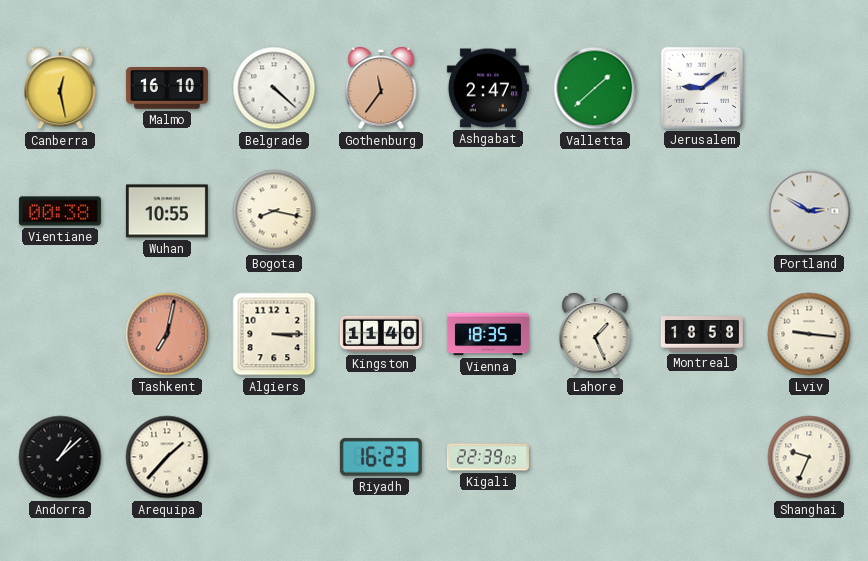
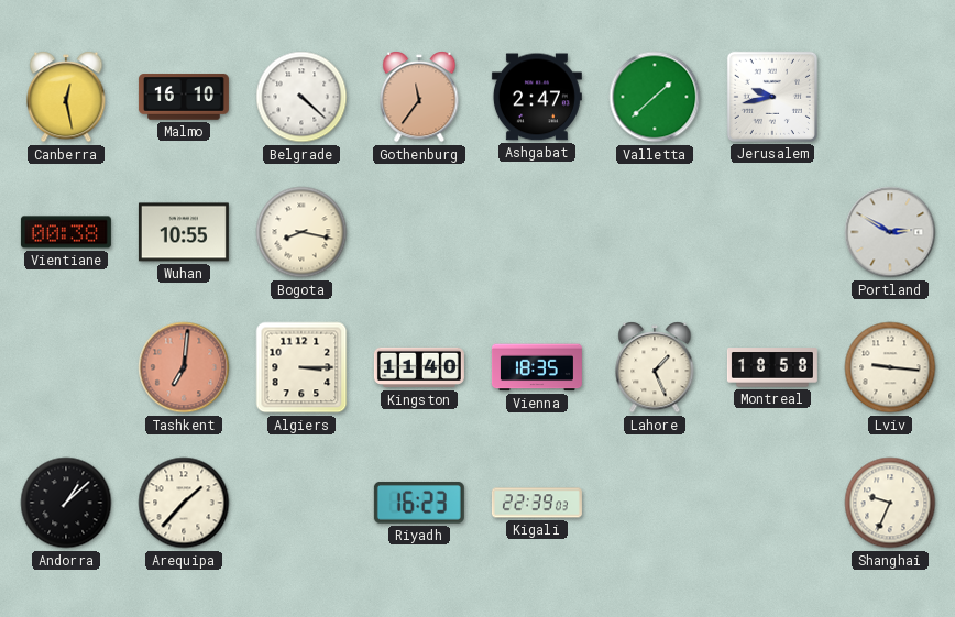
Jerusalem: 9:09 -> 9:43
Tashkent: 7:02 -> 7:01
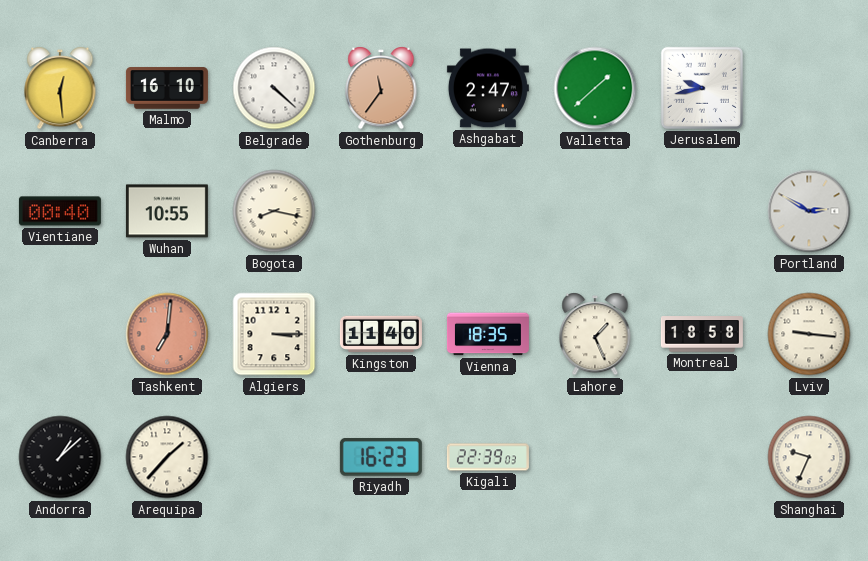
Canberra: 12:28 -> 12:29
Vientiane: 00:38 -> 00:40
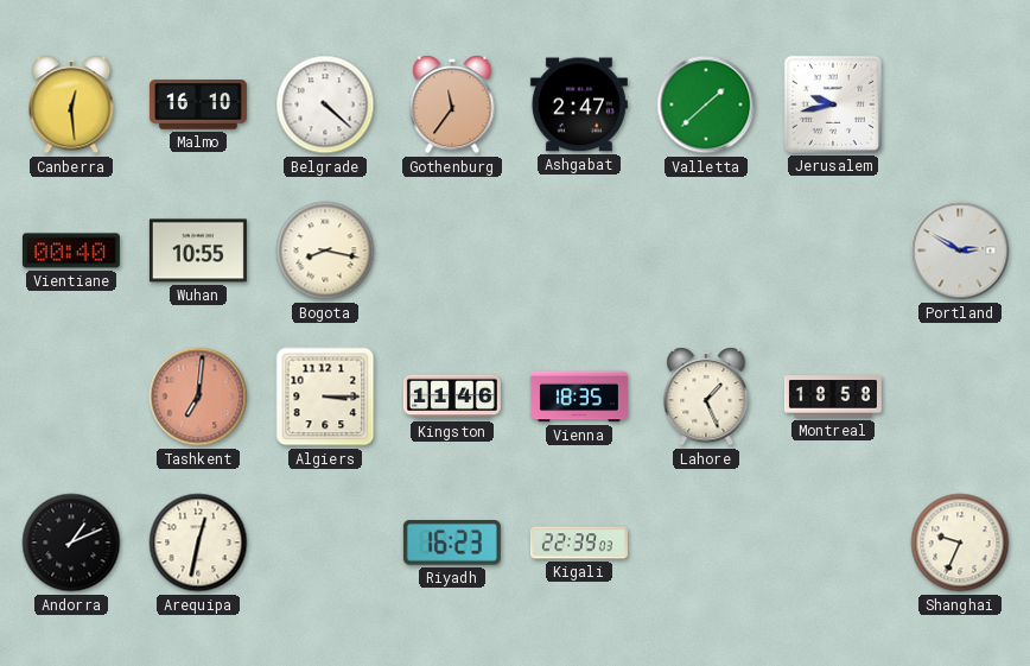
Kingston: 11:40 -> 11:46
Lviv: 9:16 -> none
Andorra: 1:08 -> 1:11
Arequipa: 1:37 -> 12:32
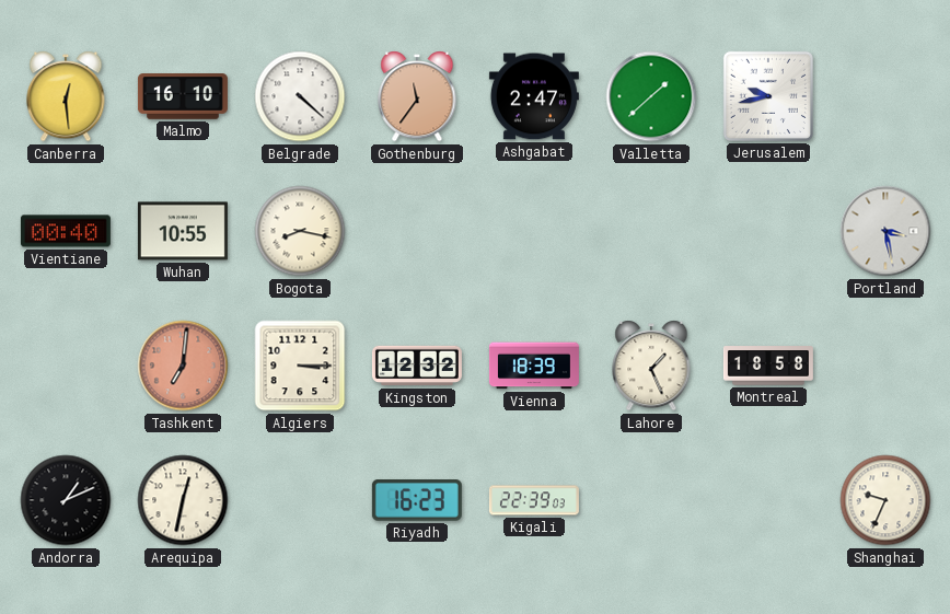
Portland: 2:50 -> 3:28
Kingston: 11:46 -> 12:32
Vienna: 18:35 -> 18:39
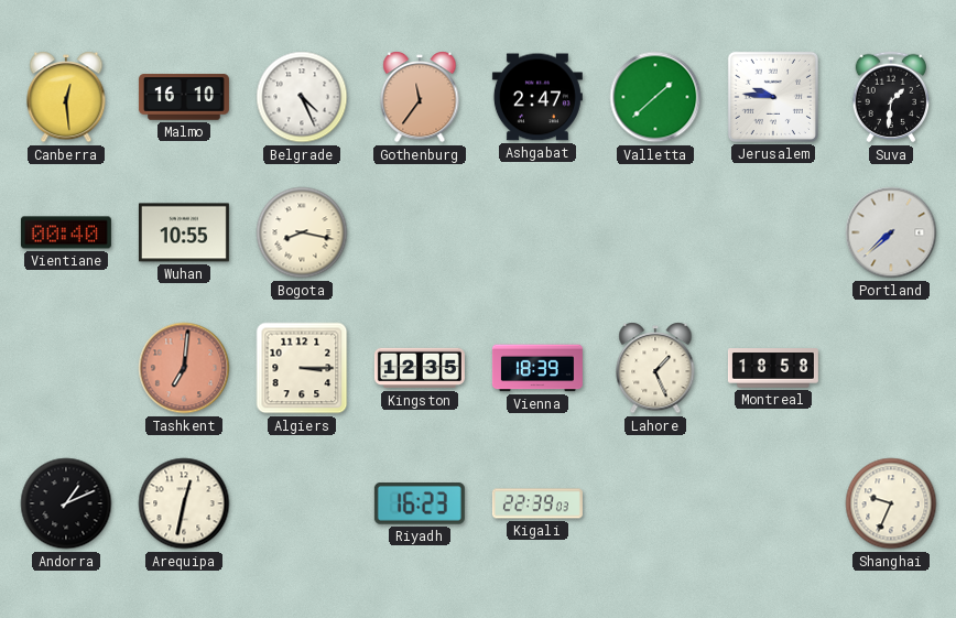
Belgrade: 4:22 -> 4:26
Jerusalem: 9:43 -> 9:46
Suva: none -> 1:31
Portland: 3:28 -> 7:38
Kingston: 12:32 -> 12:35
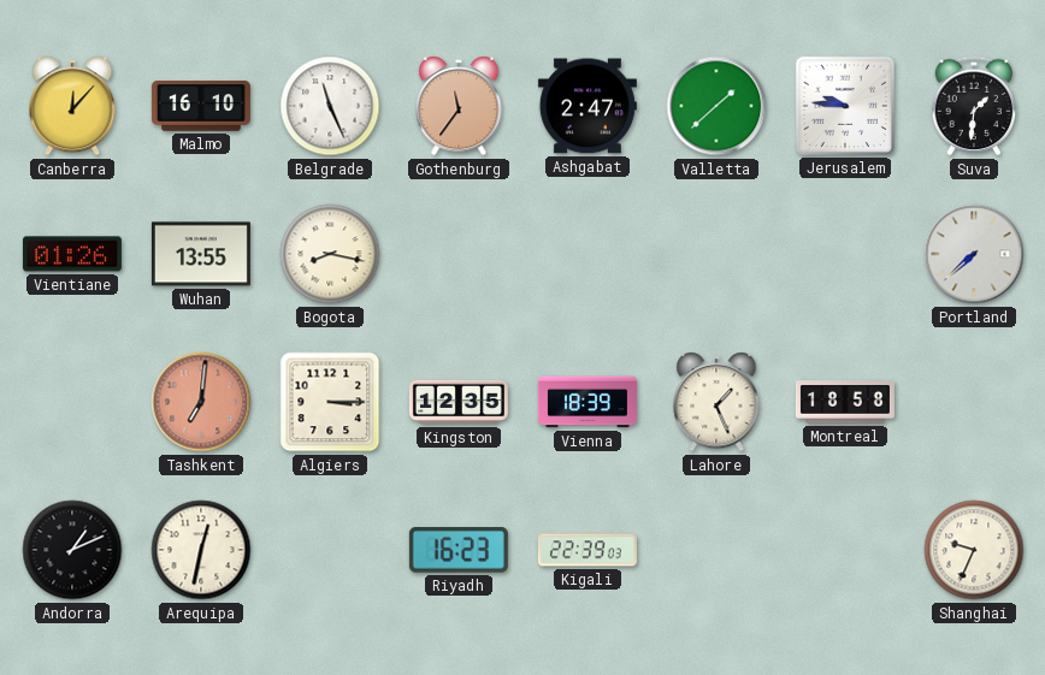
Canberra: 12:29 -> 12:07
Belgrade: 4:26 -> 11:26
Vientiane: 00:40 -> 01:26
Wuhan: 10:55 -> 13:55
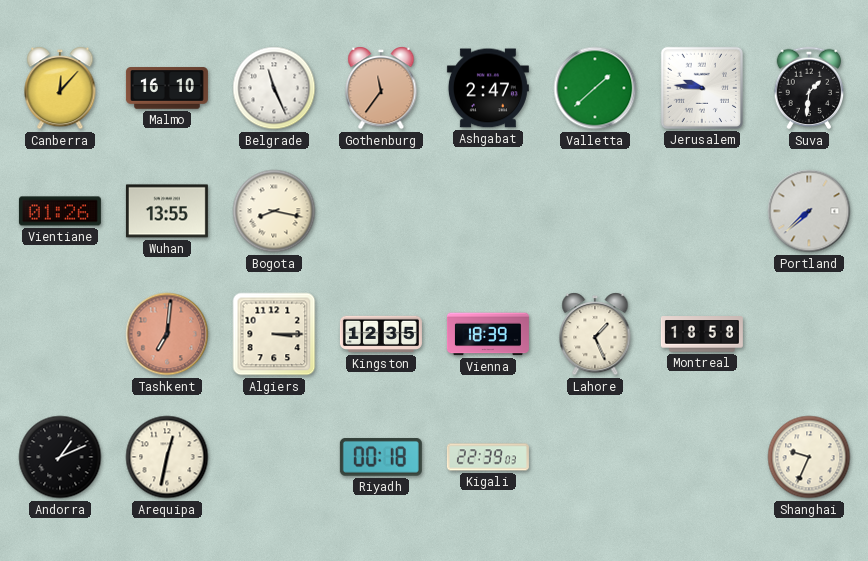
Riyadh: 16:23 -> 00:18
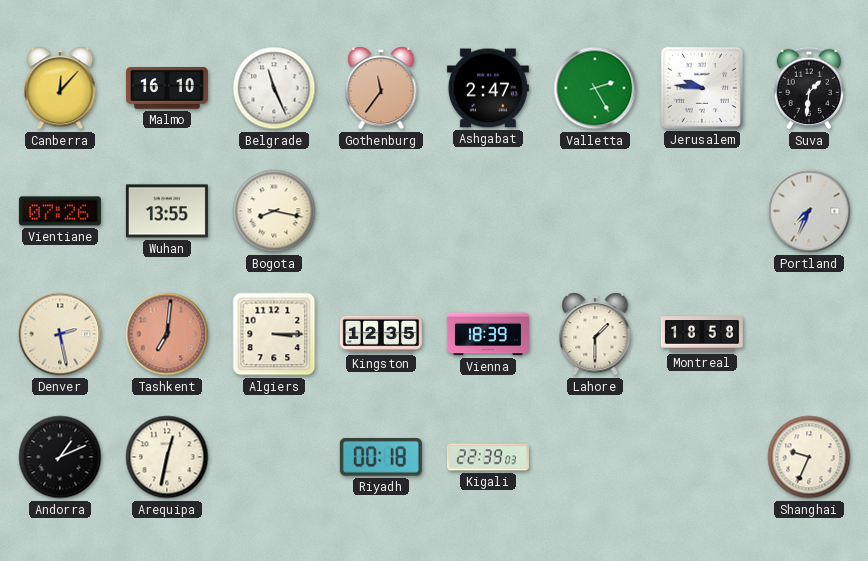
Valletta: 1:38 -> 2:25
Vientiane: 01:26 -> 07:26
Portland: 7:38 -> 7:34
Denver: none -> 2:28
Lahore: 1:26 -> 1:30
